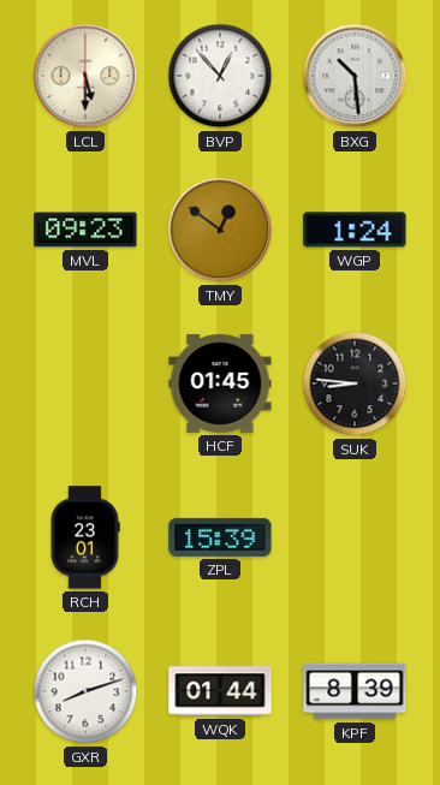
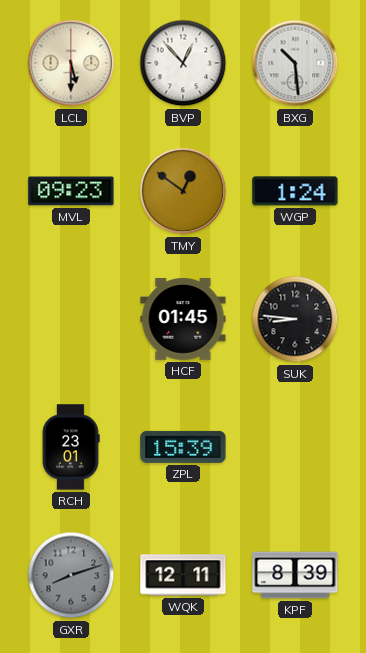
GXR dial: white -> grey
WQK: 01:44 -> 12:11
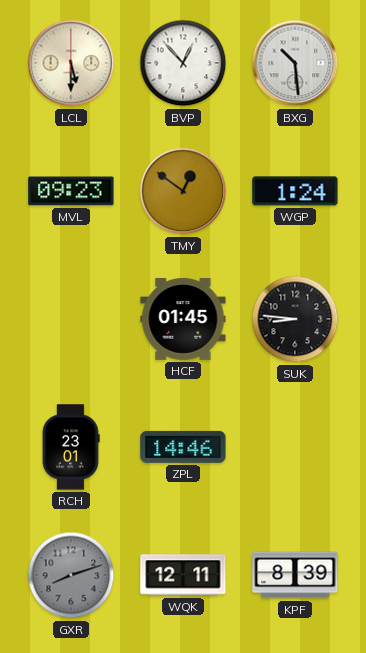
ZPL: 15:39 -> 14:46
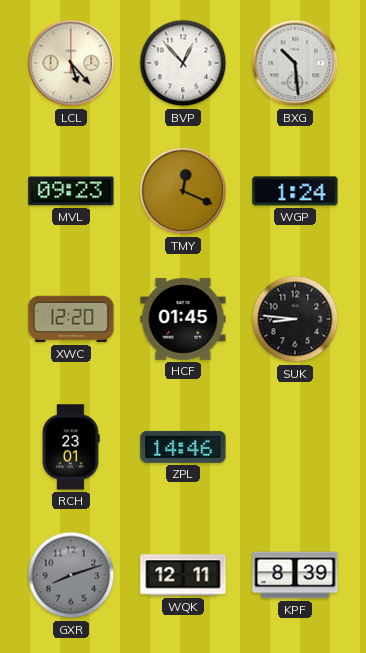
LCL: 5:30 -> 5:23
TMY: 12:51 -> 12:19
XWC: none -> 12:20
